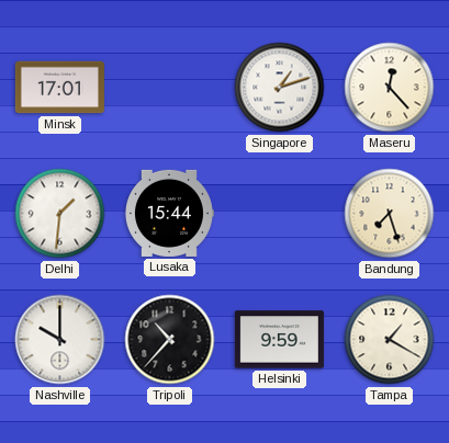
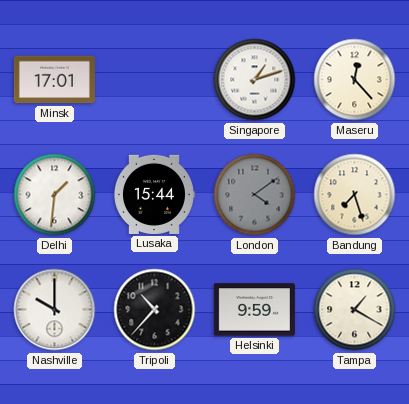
London: none -> 4:09
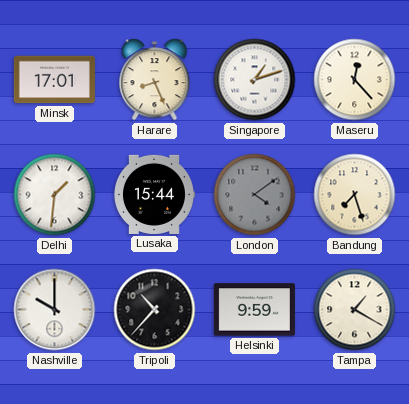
Harare: none -> 8:26
